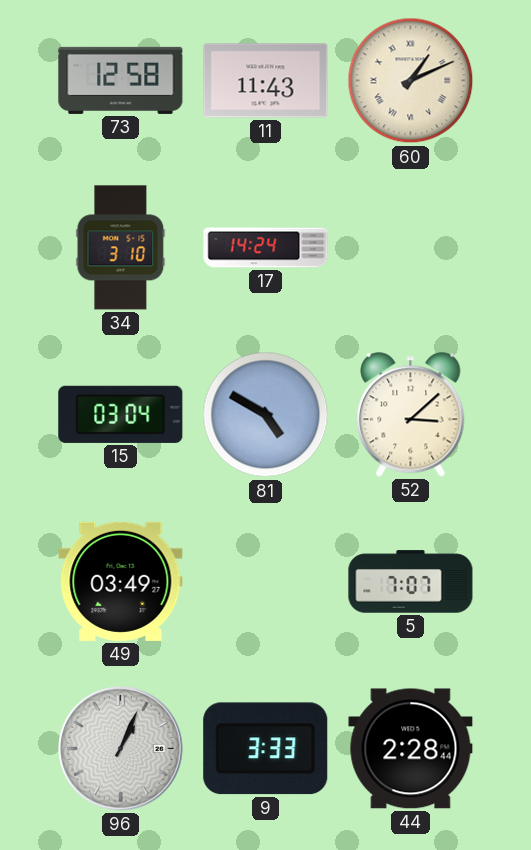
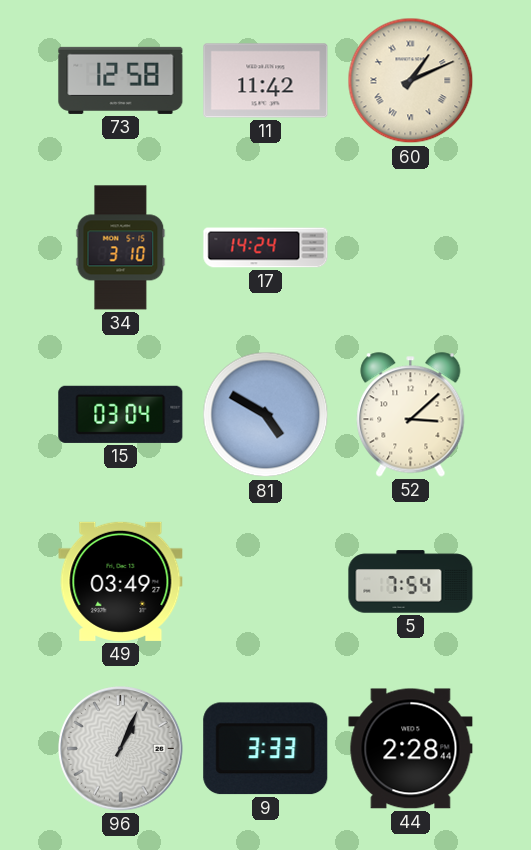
11: 11:43 -> 11:42
5: 7:07 -> 7:54
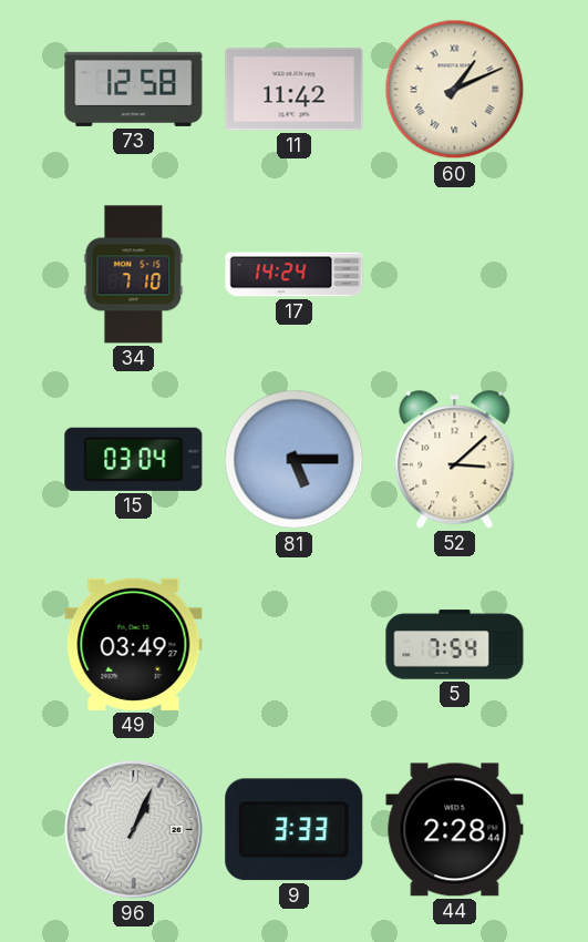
34: 3:10 -> 7:10
81: 4:50 -> 5:15
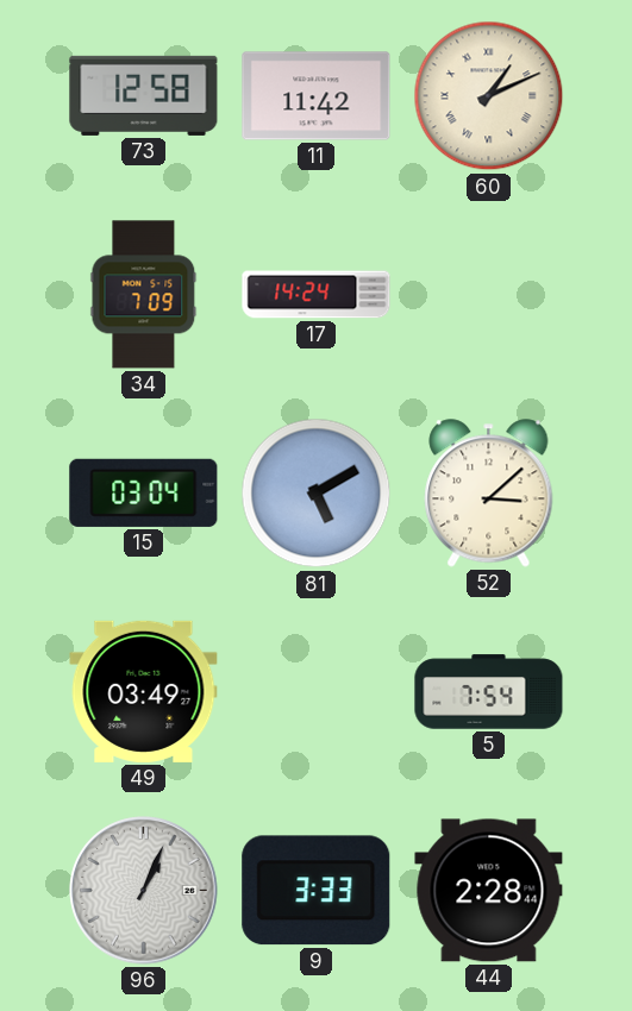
34: 7:10 -> 7:09
81: 5:15 -> 5:10
